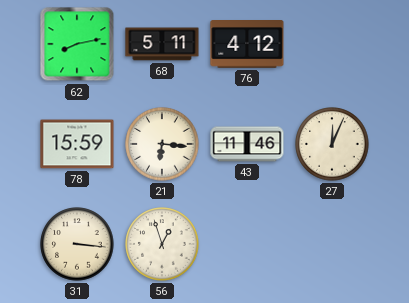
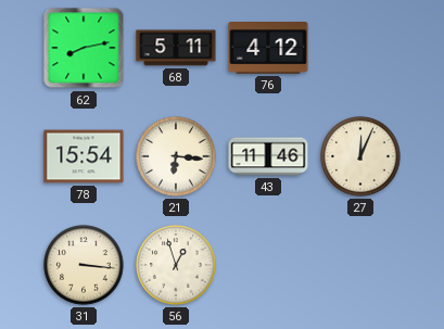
78: 15:59 -> 15:54
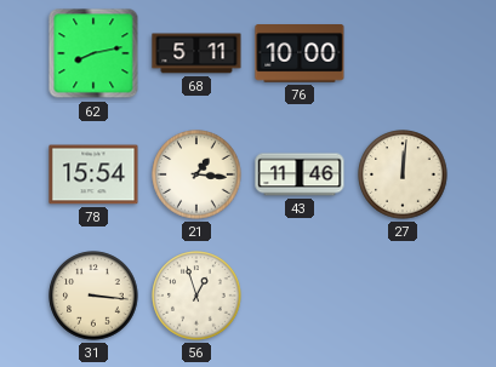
76: 4:12 -> 10:00
21: 6:16 -> 1:16
27: 12:04 -> 12:01
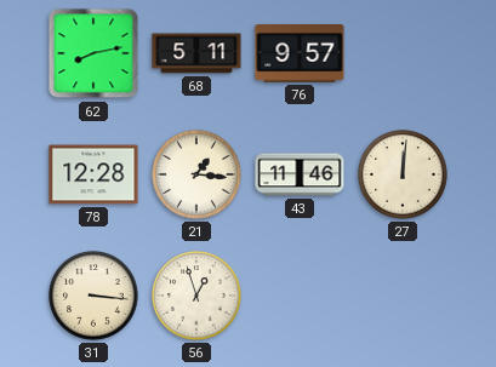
76: 10:00 -> 9:57
78: 15:54 -> 12:28
